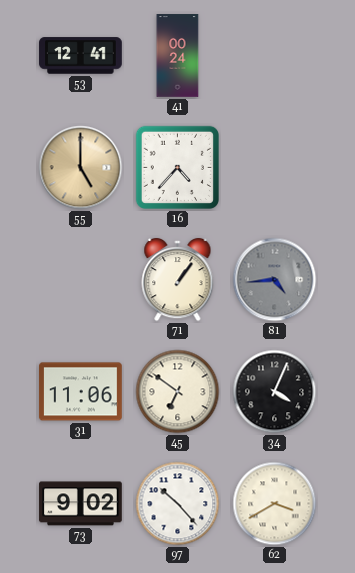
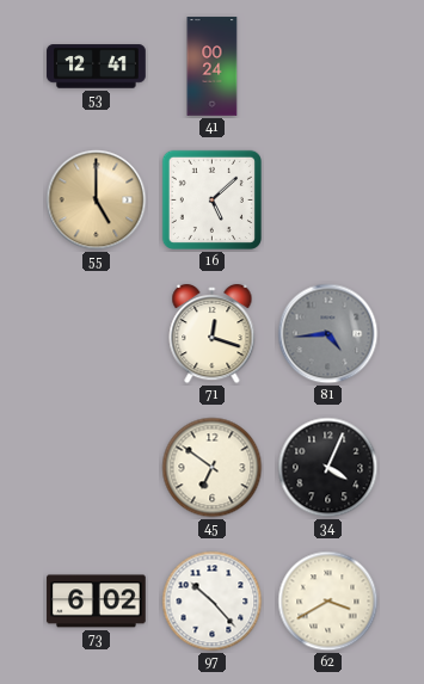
16: 4:37 -> 5:08
71: 1:06 -> 12:18
31: 11:06 -> none
73: 9:02 -> 6:02
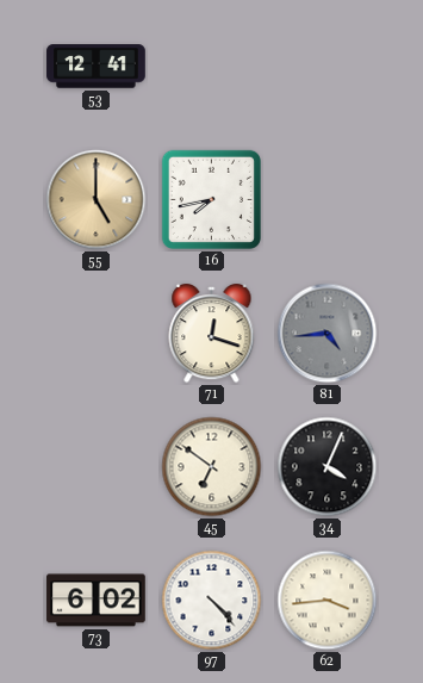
41: 00:24 -> none
16: 5:08 -> 7:43
97: 10:23 -> 4:23
62: 3:40 -> 3:44
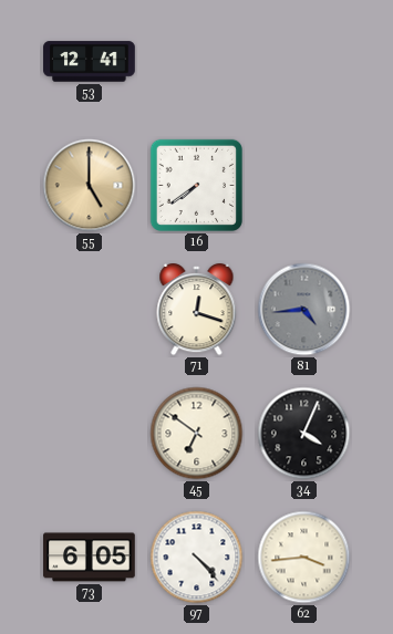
16: 7:43 -> 7:39
73: 6:02 -> 6:05
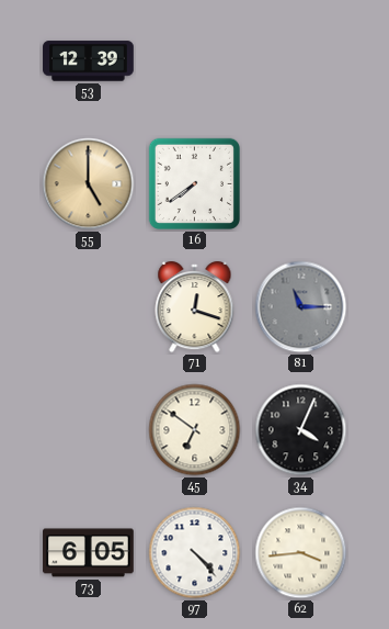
53: 12:41 -> 12:39
81: 4:44 -> 11:15
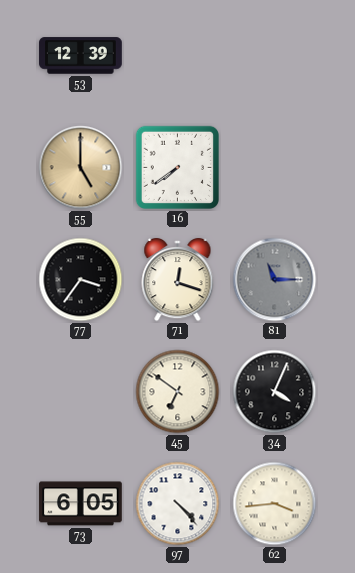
77: none -> 3:36
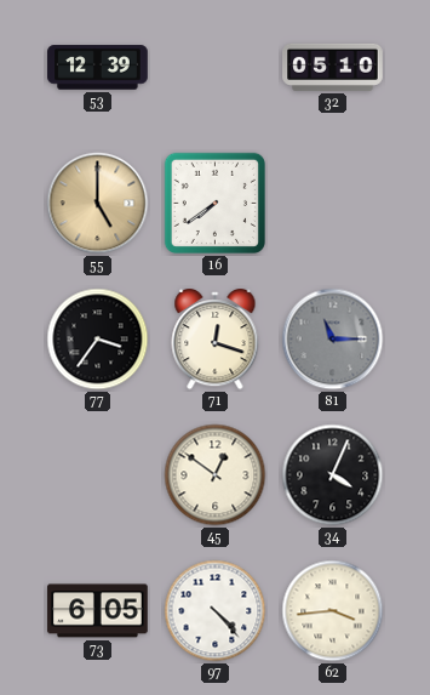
32: none -> 05:10
45: 6:51 -> 12:51
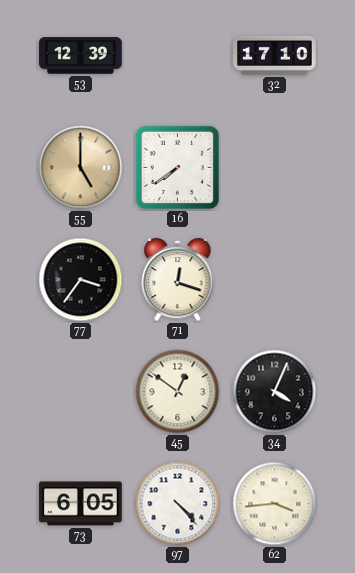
32: 05:10 -> 17:10
81: 11:15 -> none
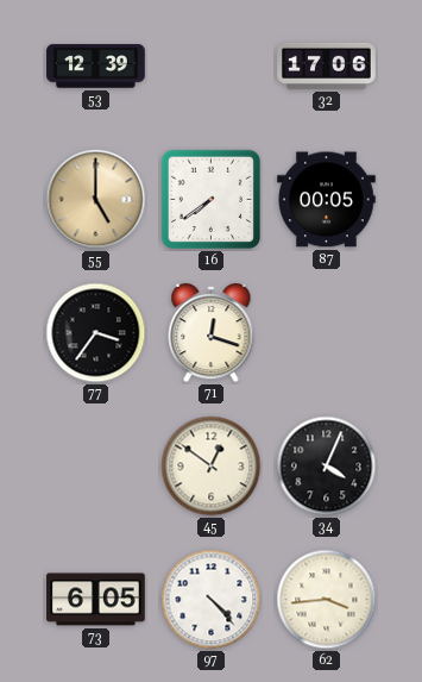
32: 17:10 -> 17:06
87: none -> 00:05
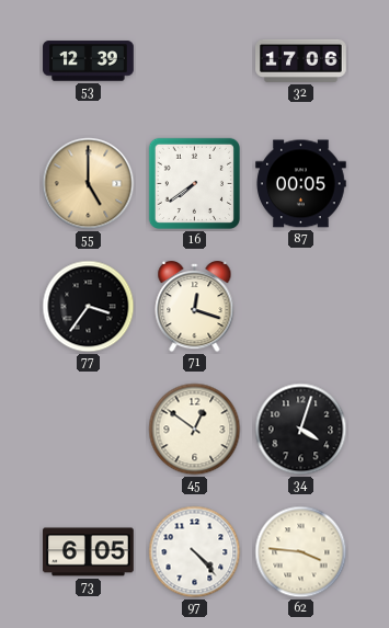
34: 4:04 -> 4:03
62: 3:44 -> 3:46
